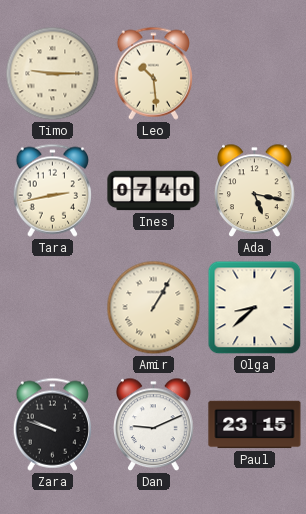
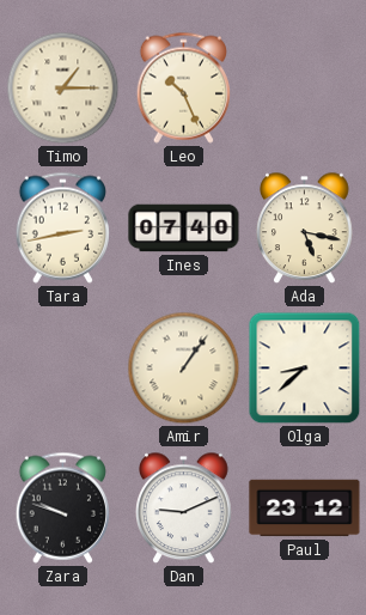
Timo: 9:15 -> 1:15
Leo: 10:29 -> 10:26
Amir: 1:05 -> 1:06
Paul: 23:15 -> 23:12
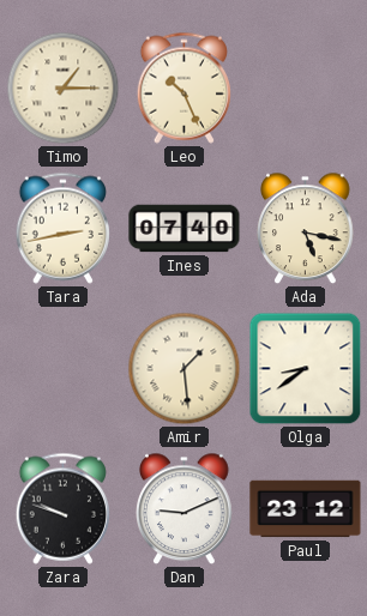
Amir: 1:06 -> 1:29
Olga: 8:38 -> 8:39
